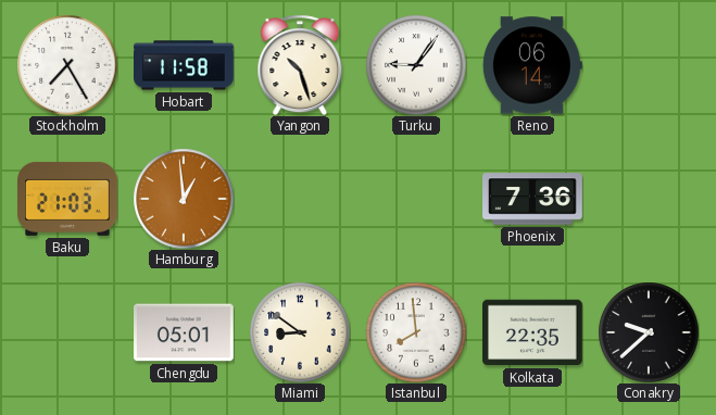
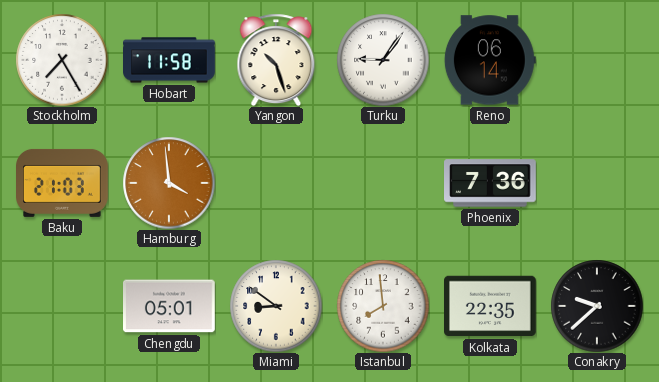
Hamburg: 12:59 -> 3:59
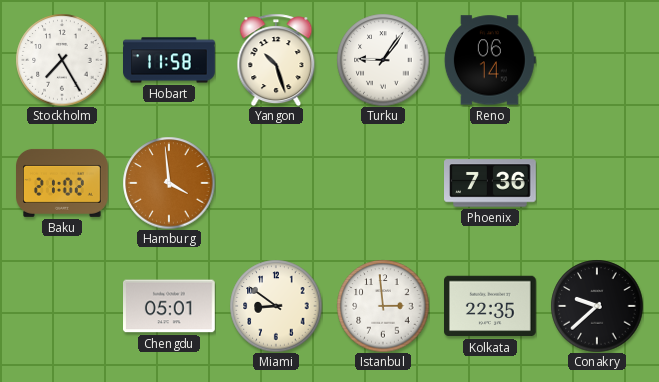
Baku: 21:03 -> 21:02
Istanbul: 7:59 -> 2:59
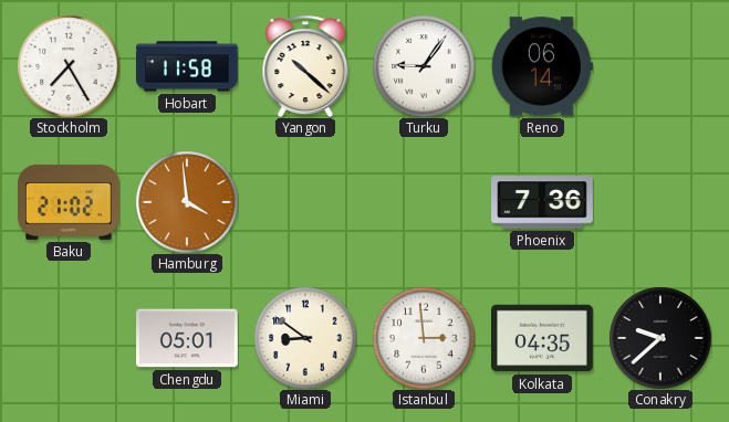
Yangon: 10:27 -> 10:22
Kolkata: 22:35 -> 04:35
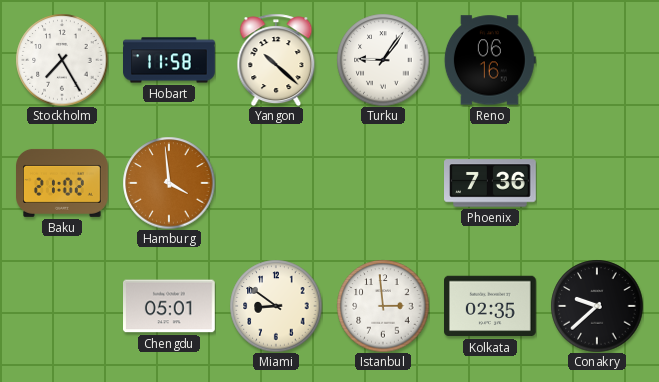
Reno: 06:14 -> 06:16
Kolkata: 04:35 -> 02:35
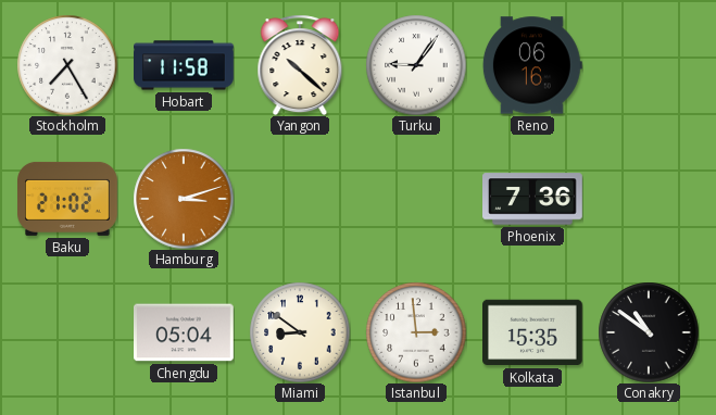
Hamburg: 3:59 -> 3:12
Chengdu: 05:01 -> 05:04
Kolkata: 02:35 -> 15:35
Conakry: 9:38 -> 10:51
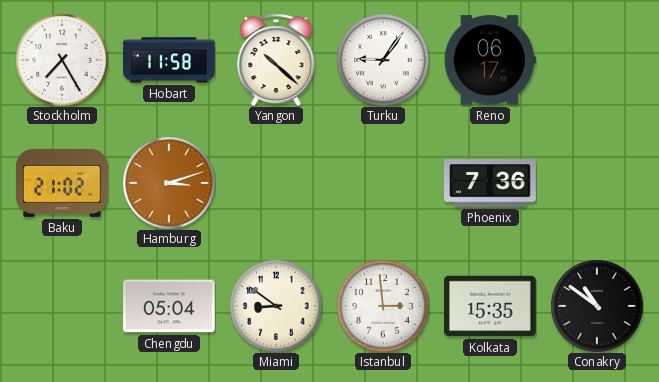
Reno: 06:16 -> 06:17
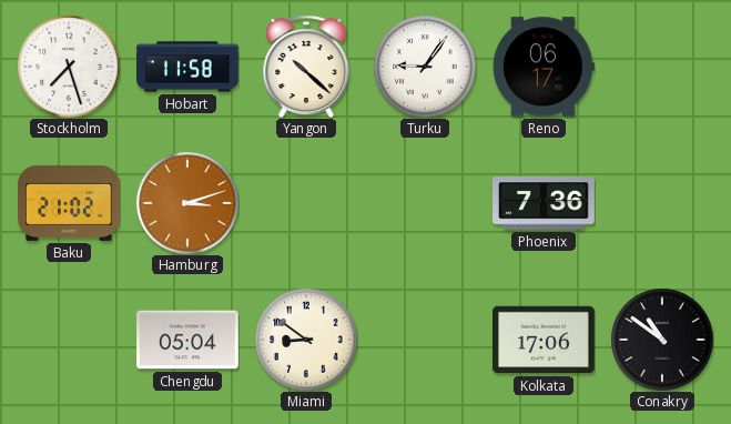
Stockholm: 7:25 -> 7:27
Istanbul: 2:59 -> none
Kolkata: 15:35 -> 17:06
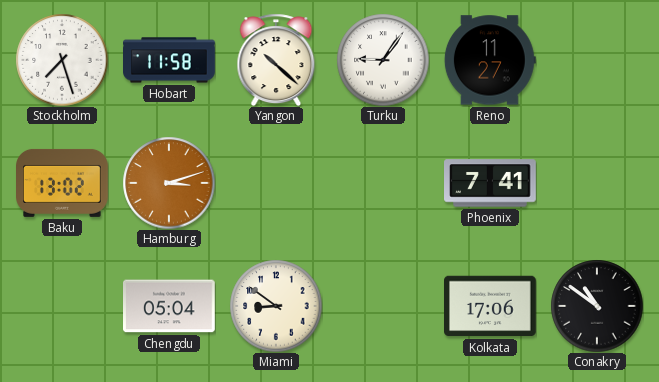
Reno: 06:17 -> 11:27
Baku: 21:02 -> 13:02
Phoenix: 7:36 -> 7:41
